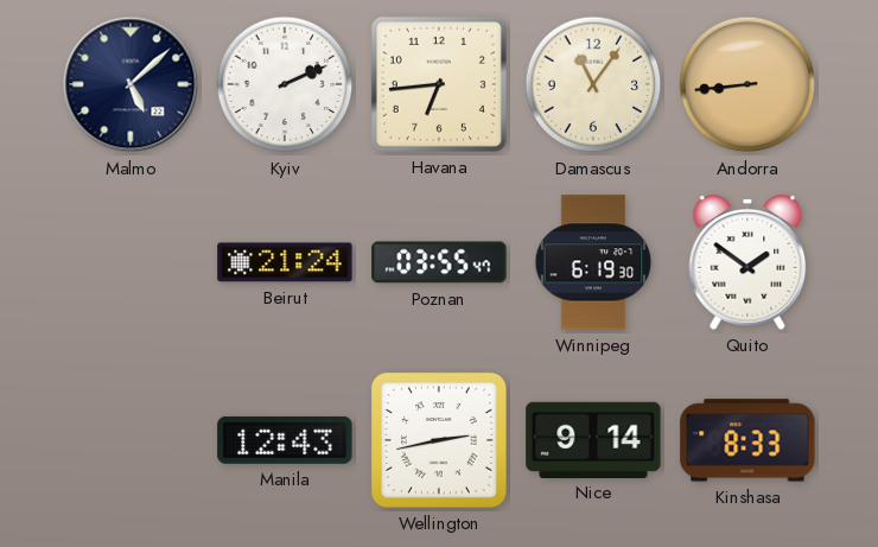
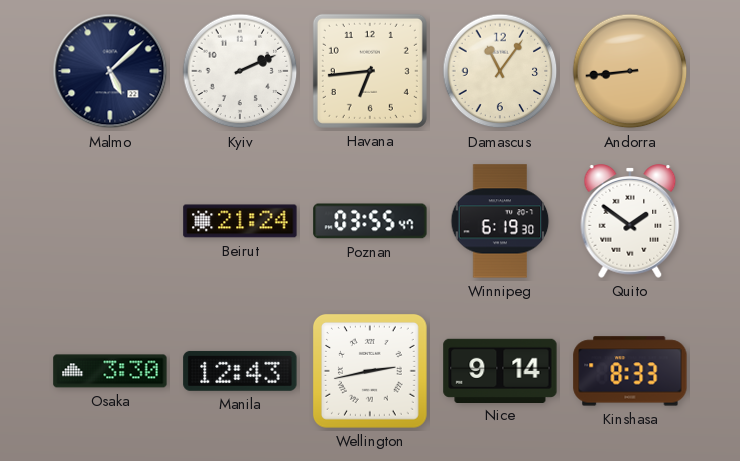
Osaka: none -> 3:30
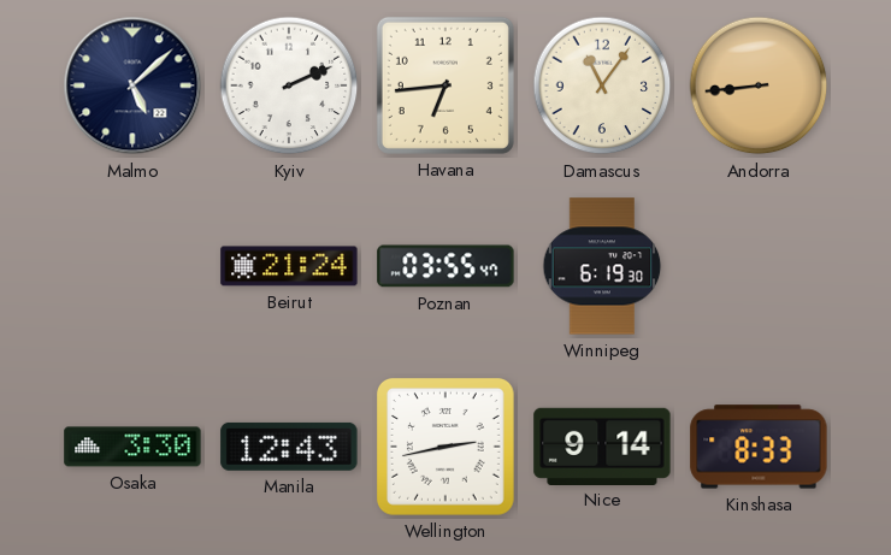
Quito: 1:51 -> none
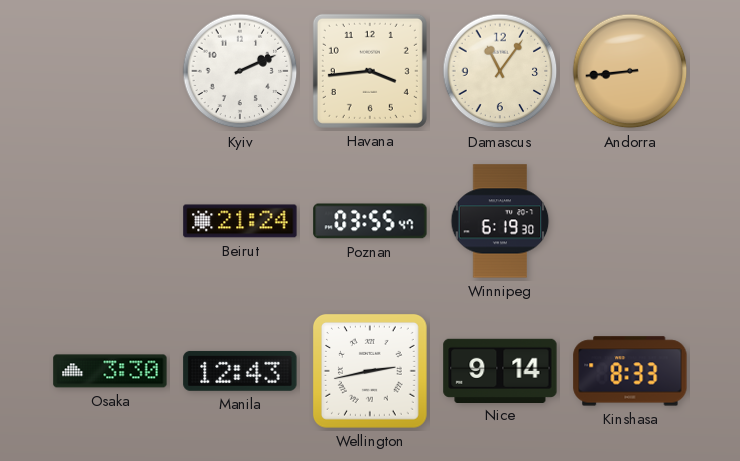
Malmo: 5:08 -> none
Havana: 6:44 -> 3:44
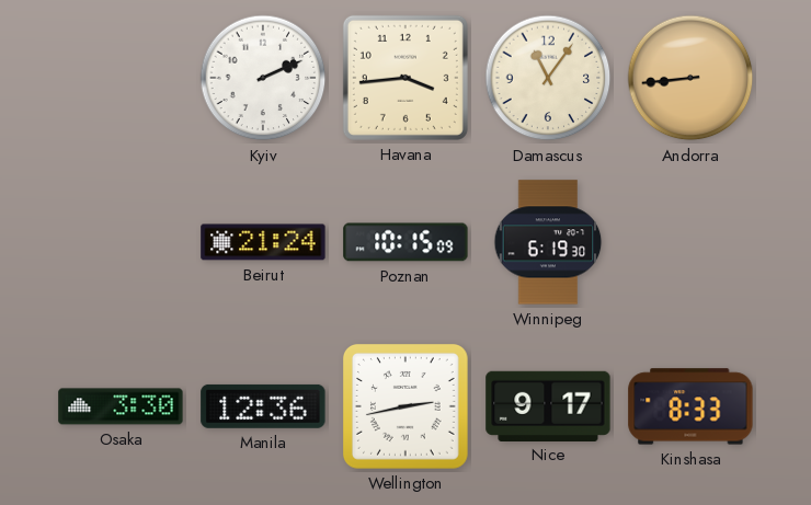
Poznan: 03:55 -> 10:15
Manila: 12:43 -> 12:36
Nice: 9:14 -> 9:17
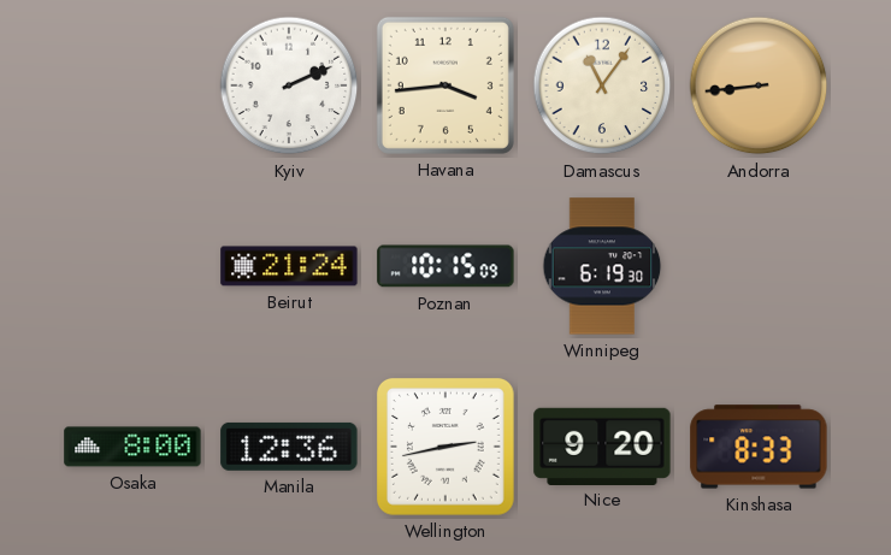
Osaka: 3:30 -> 8:00
Nice: 9:17 -> 9:20
